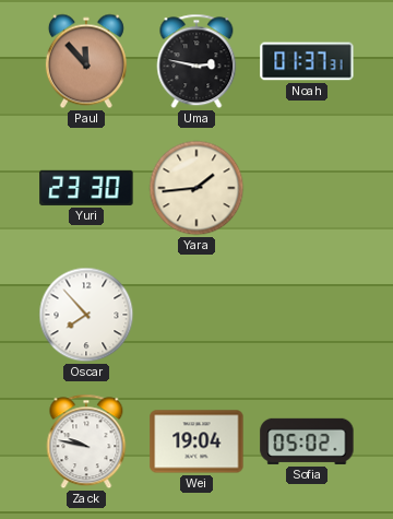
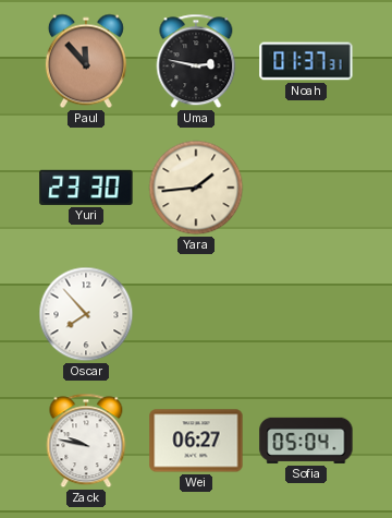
Wei: 19:04 -> 06:27
Sofia: 05:02 -> 05:04
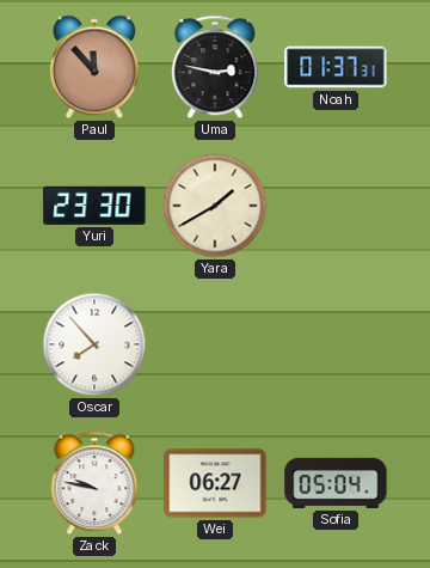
Yara: 1:44 -> 1:40
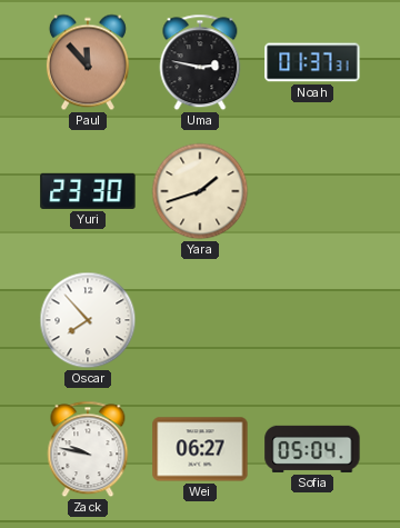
Yara: 1:40 -> 1:42
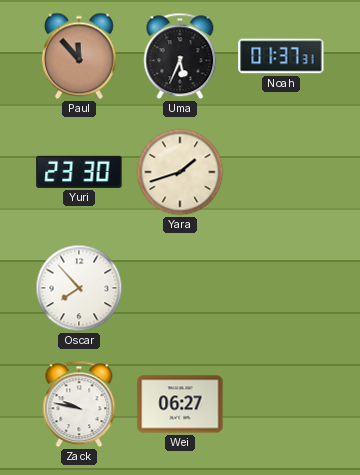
Uma: 2:47 -> 5:34
Sofia: 05:04 -> none
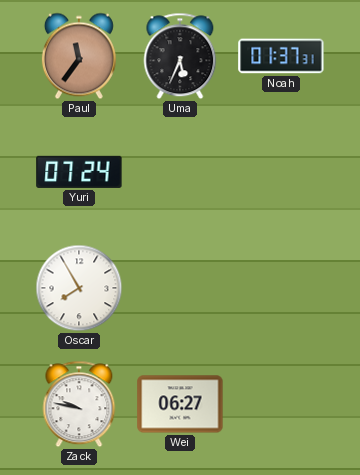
Paul: 11:53 -> 11:36
Yuri: 23:30 -> 07:24
Yara: 1:42 -> none
Oscar: 7:53 -> 7:55
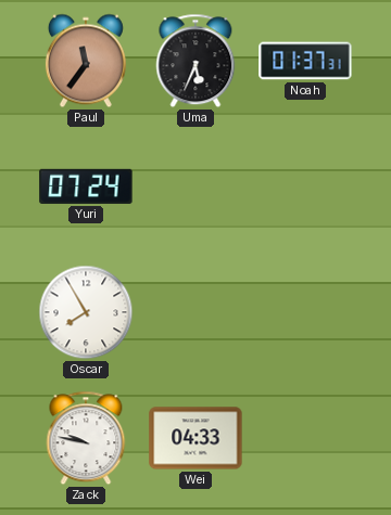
Wei: 06:27 -> 04:33
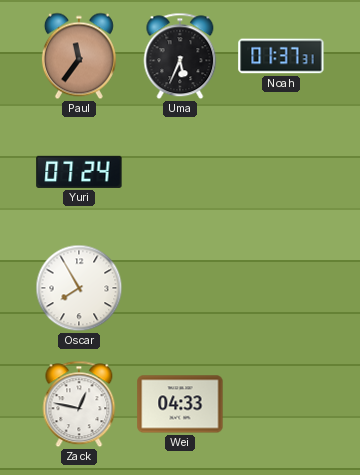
Zack: 9:47 -> 12:47
